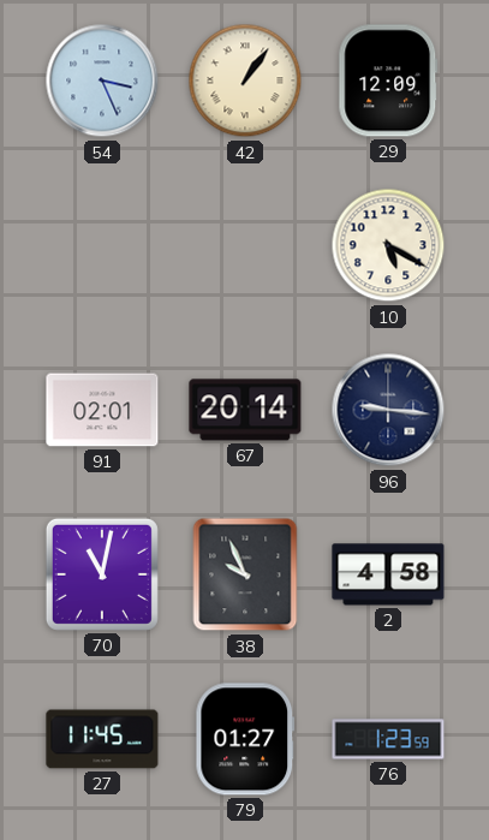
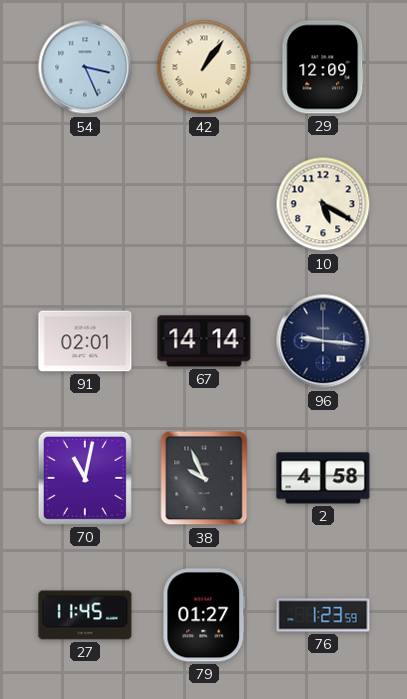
67: 20:14 -> 14:14
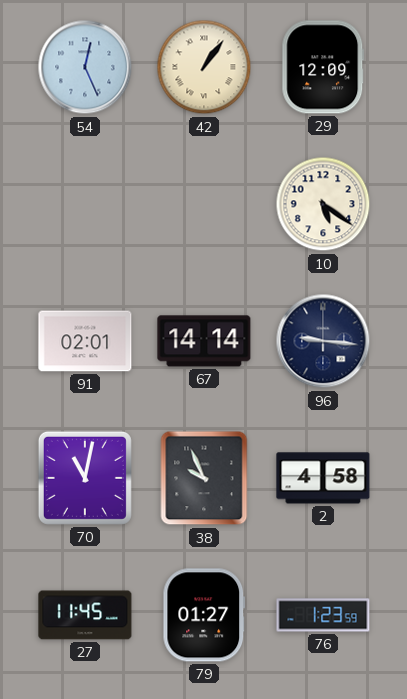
54: 3:26 -> 12:26
10: 5:20 -> 5:21
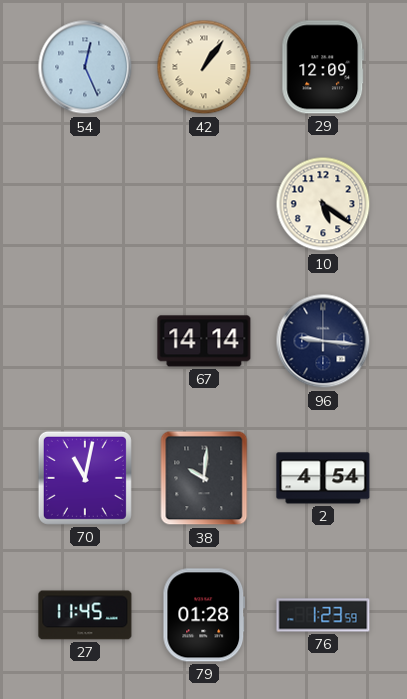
91: 02:01 -> none
38: 9:56 -> 10:01
2: 4:58 -> 4:54
79: 01:27 -> 01:28
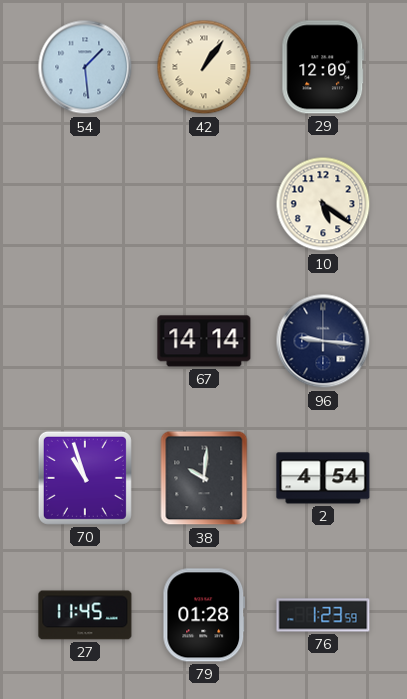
54: 12:26 -> 1:29
70: 11:02 -> 10:57
